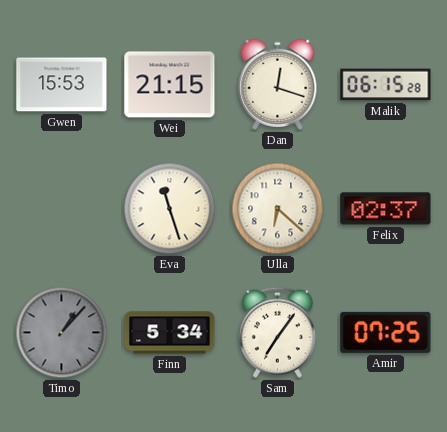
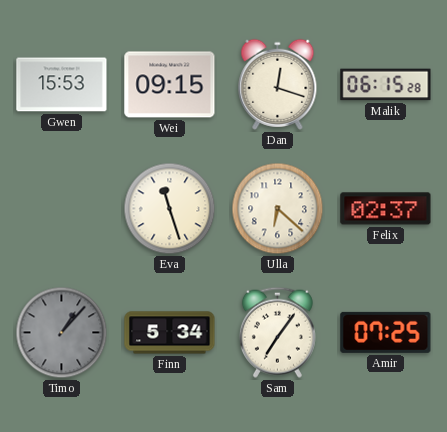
Wei: 21:15 -> 09:15
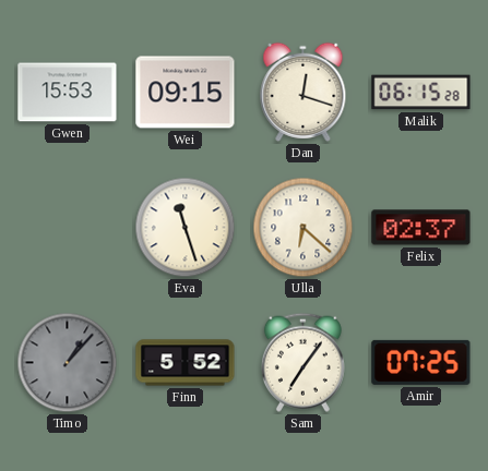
Finn: 5:34 -> 5:52
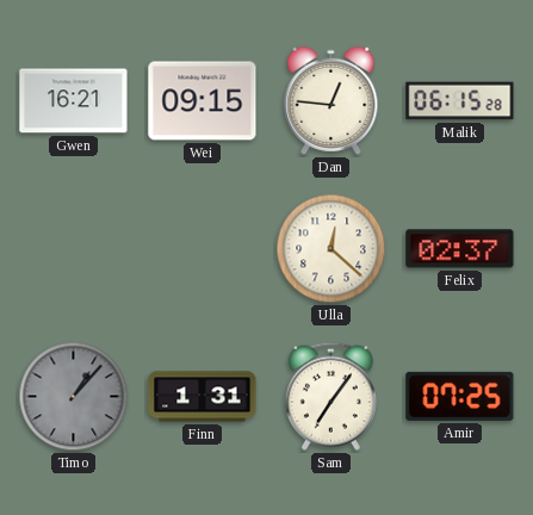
Gwen: 15:53 -> 16:21
Dan: 12:18 -> 12:46
Eva: 11:27 -> none
Ulla: 6:22 -> 12:22
Finn: 5:52 -> 1:31
